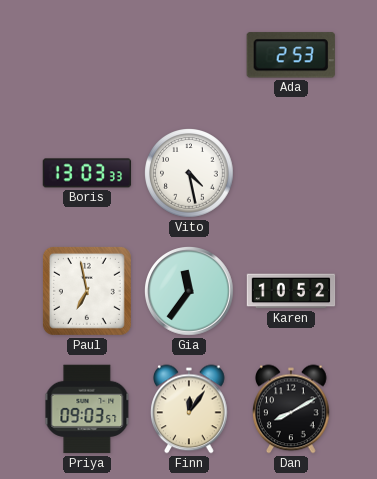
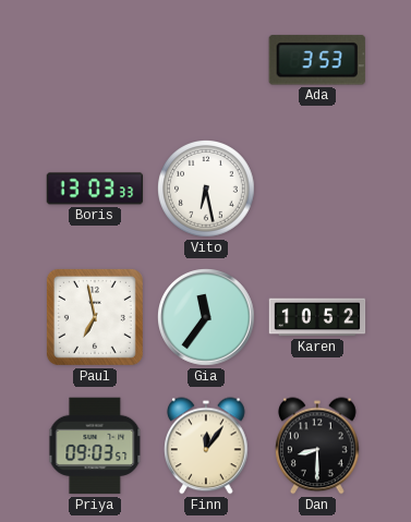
Ada: 2:53 -> 3:53
Vito: 4:28 -> 6:28
Dan: 8:10 -> 8:30
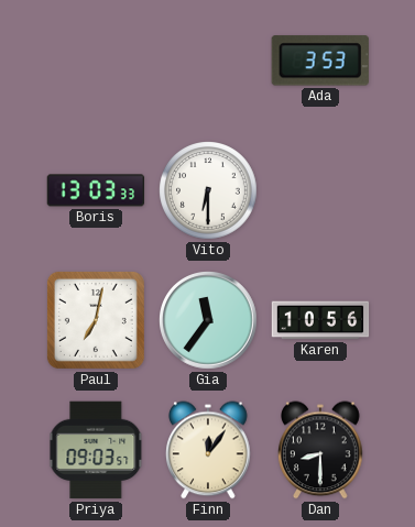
Vito: 6:28 -> 6:30
Paul: 6:58 -> 7:02
Karen: 10:52 -> 10:56
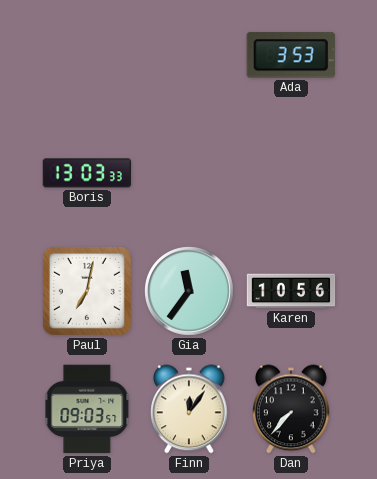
Vito: 6:30 -> none
Dan: 8:30 -> 7:37
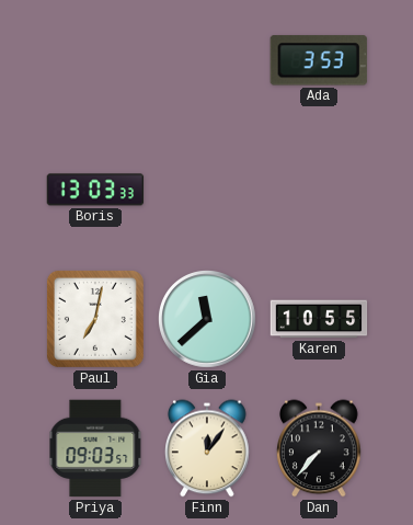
Gia: 11:36 -> 11:38
Karen: 10:56 -> 10:55
